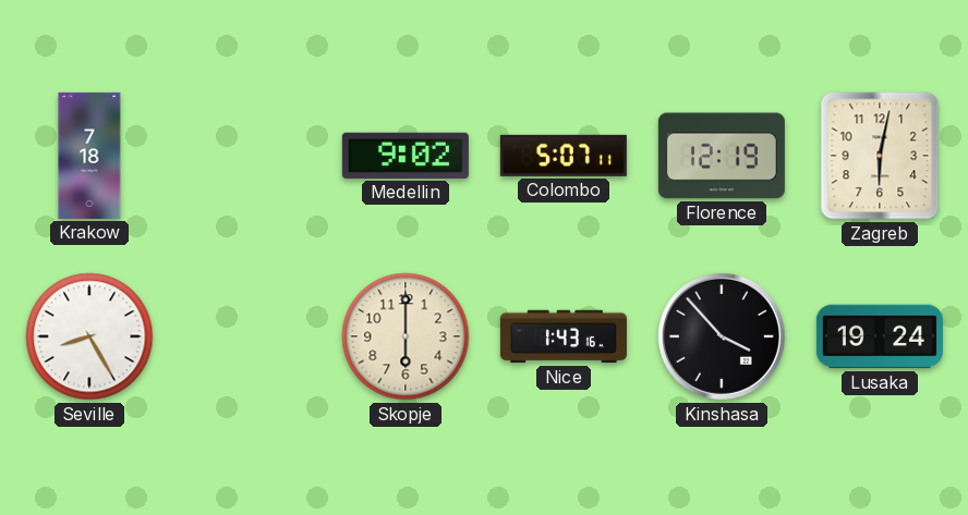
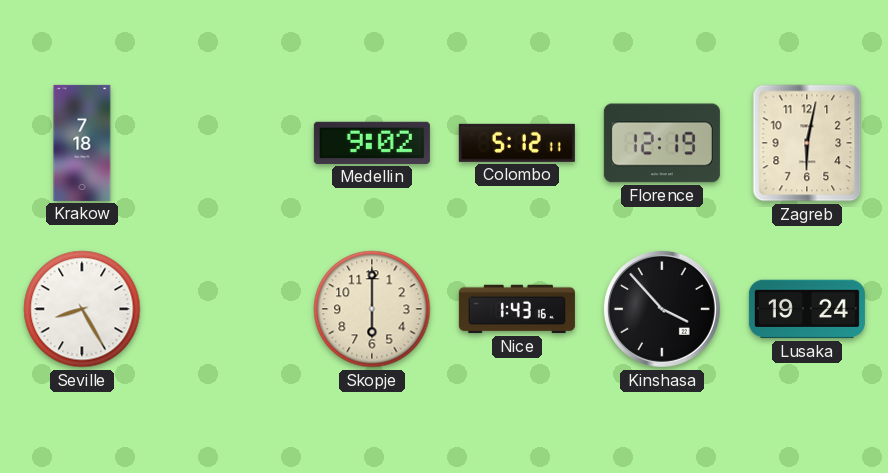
Colombo: 5:07 -> 5:12
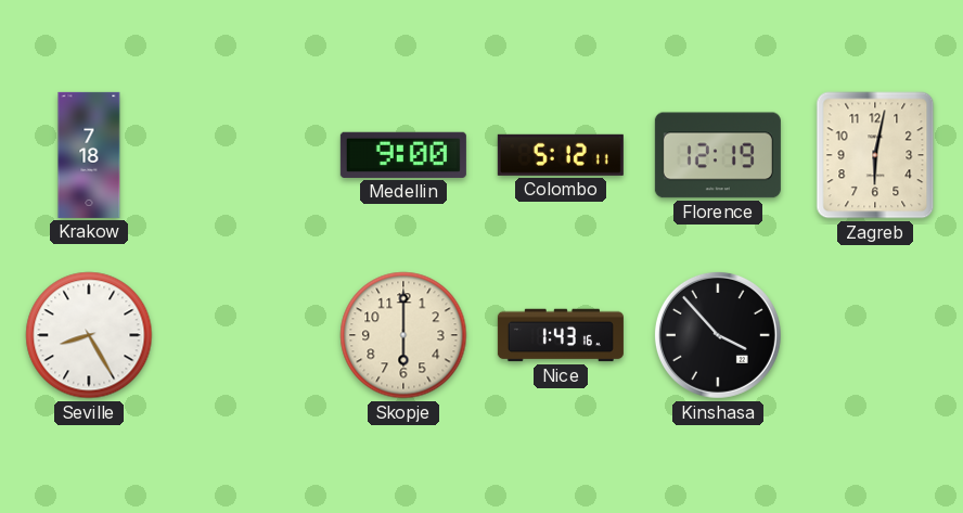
Medellin: 9:02 -> 9:00
Lusaka: 19:24 -> none
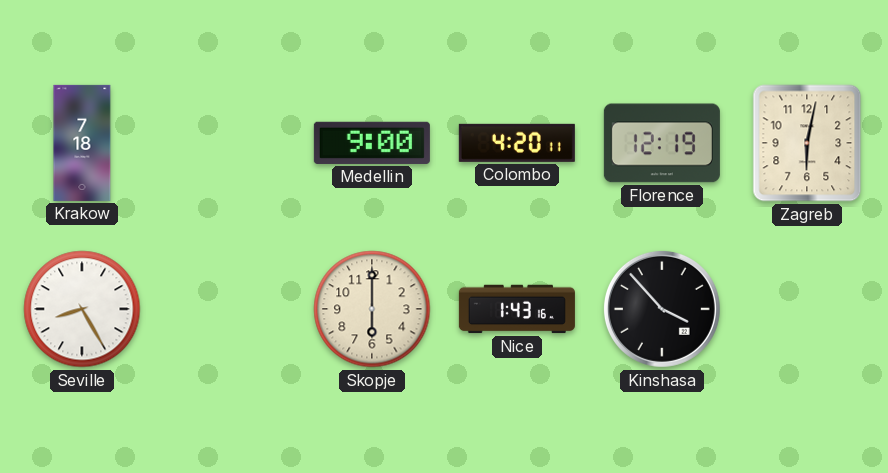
Colombo: 5:12 -> 4:20
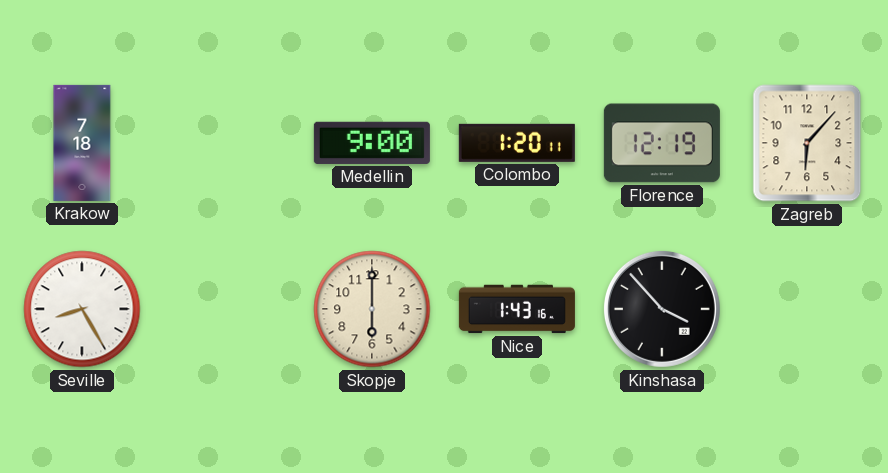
Colombo: 4:20 -> 1:20
Zagreb: 6:02 -> 6:07
